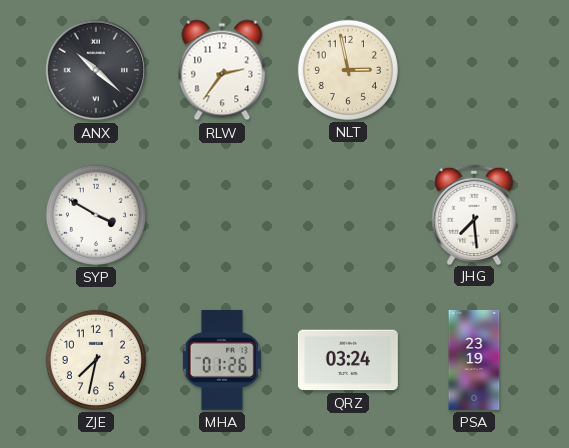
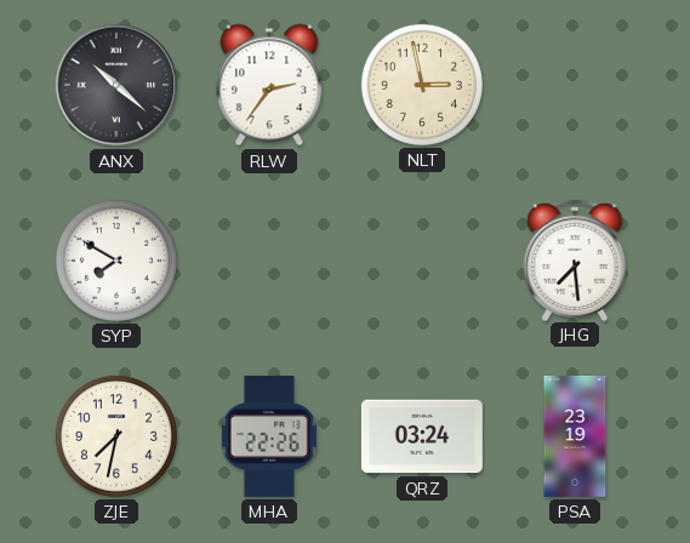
SYP: 3:50 -> 7:50
MHA: 01:26 -> 22:26
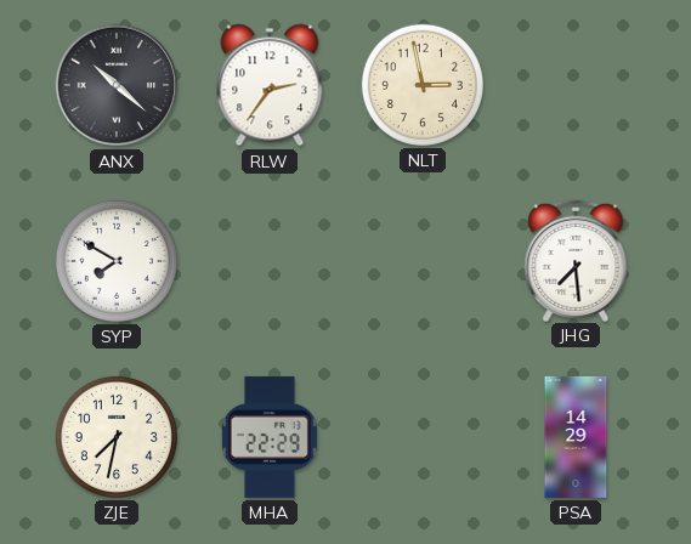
MHA: 22:26 -> 22:29
QRZ: 03:24 -> none
PSA: 23:19 -> 14:29
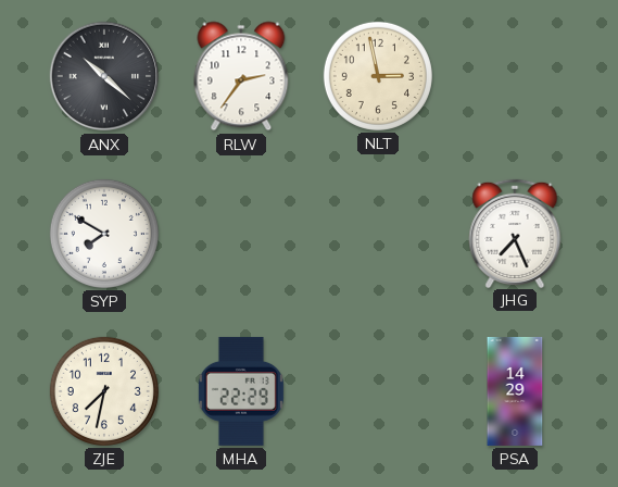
JHG: 7:29 -> 7:26
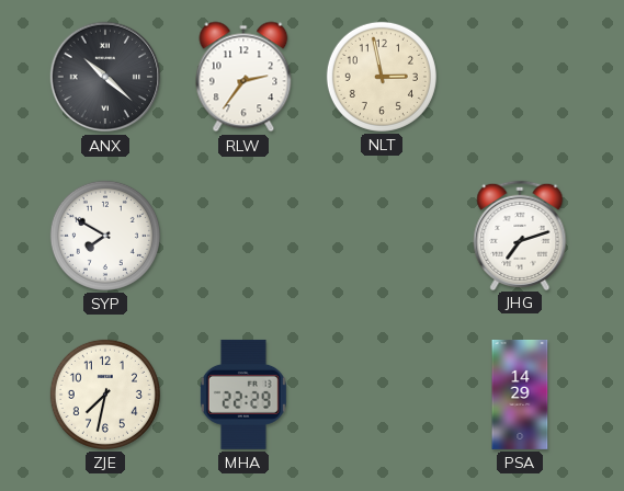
JHG: 7:26 -> 7:12
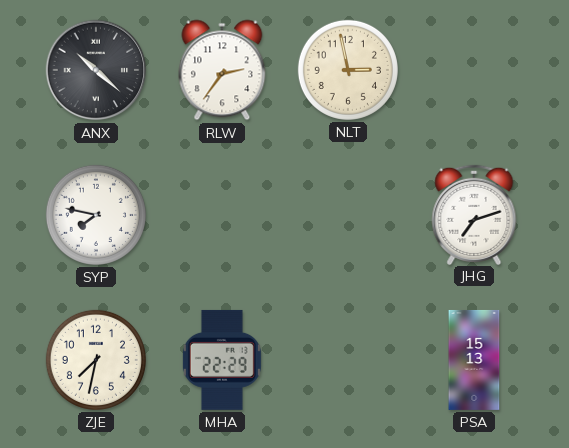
SYP: 7:50 -> 7:47
PSA: 14:29 -> 15:13
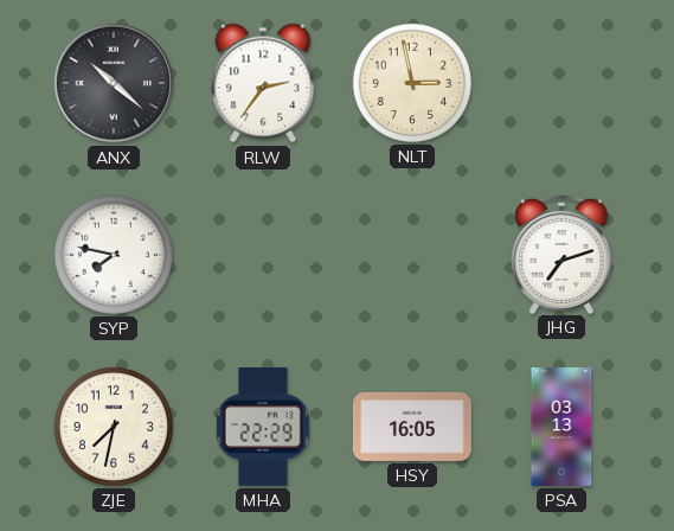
HSY: none -> 16:05
PSA: 15:13 -> 03:13
